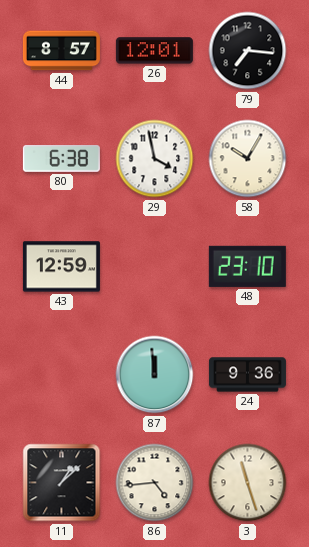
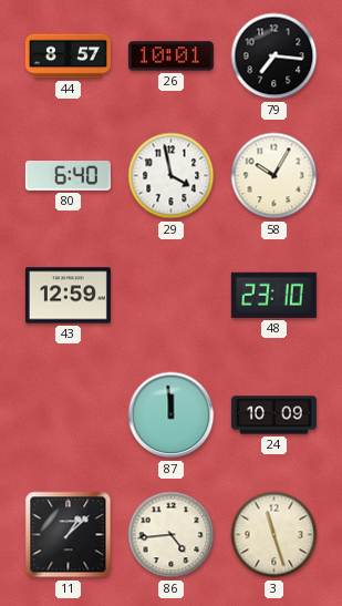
26: 12:01 -> 10:01
80: 6:38 -> 6:40
24: 9:36 -> 10:09
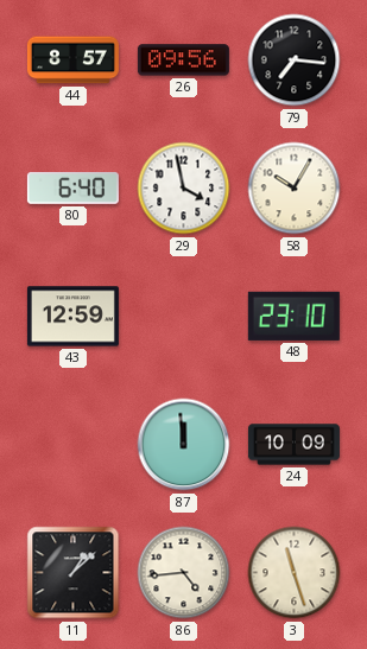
26: 10:01 -> 09:56
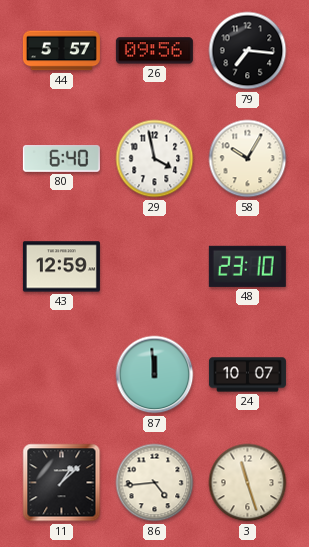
44: 8:57 -> 5:57
24: 10:09 -> 10:07
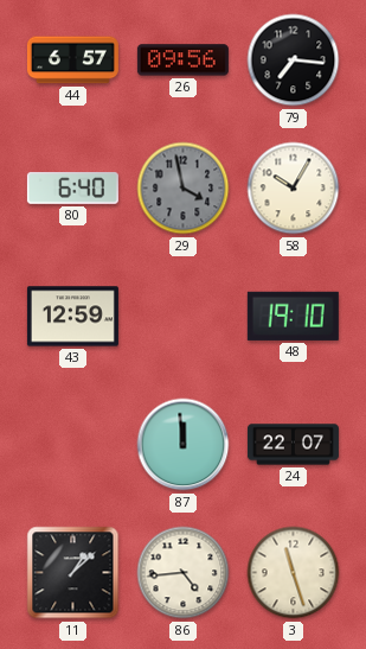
44: 5:57 -> 6:57
29 dial: white -> grey
48: 23:10 -> 19:10
24: 10:07 -> 22:07
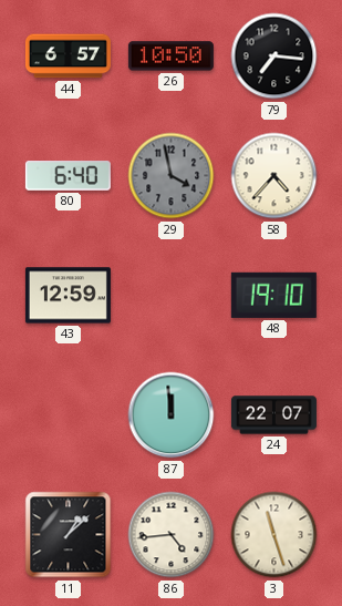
26: 09:56 -> 10:50
58: 10:05 -> 4:37
